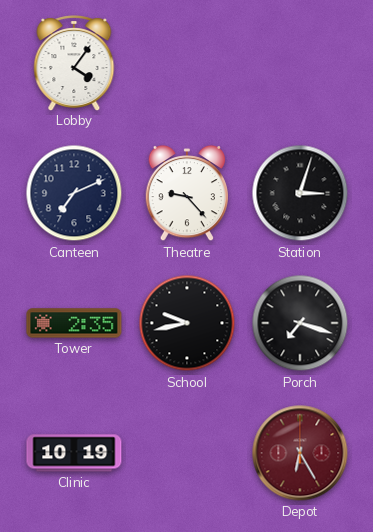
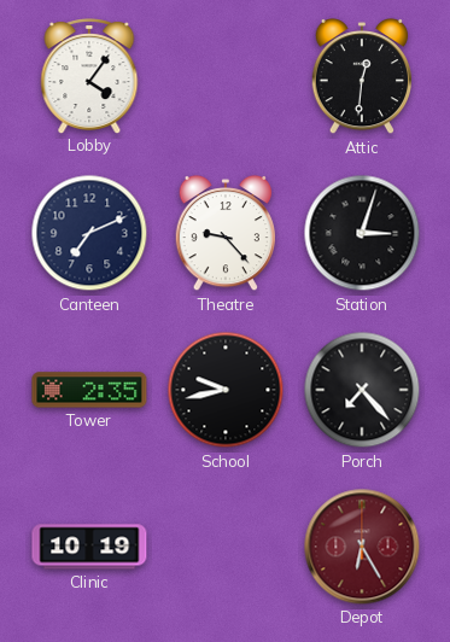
Attic: none -> 12:31
Porch: 7:18 -> 7:23
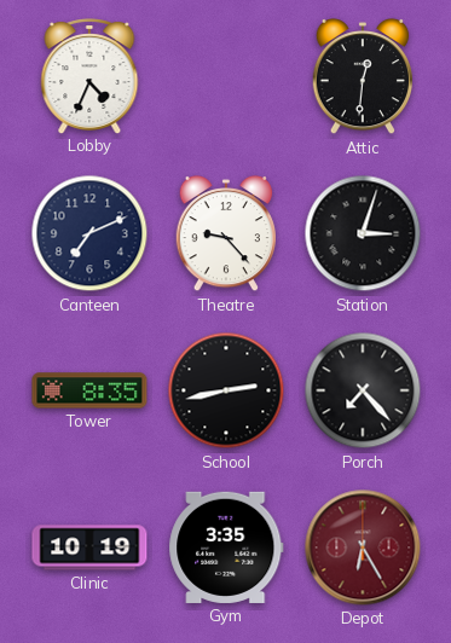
Lobby: 4:06 -> 4:34
Tower: 2:35 -> 8:35
School: 9:43 -> 2:43
Gym: none -> 3:35
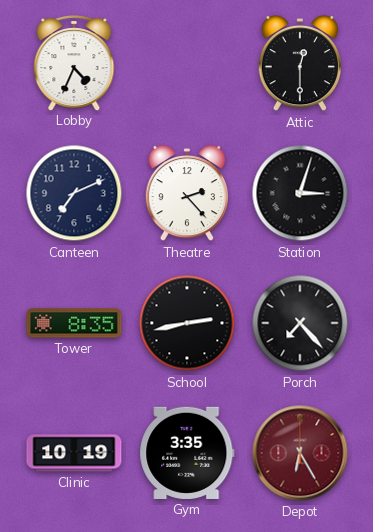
Attic: 12:31 -> 12:30
Theatre: 9:23 -> 2:23
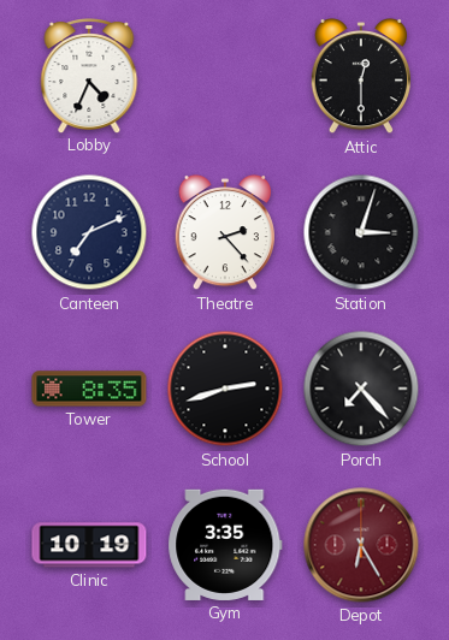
School: 2:43 -> 2:42
